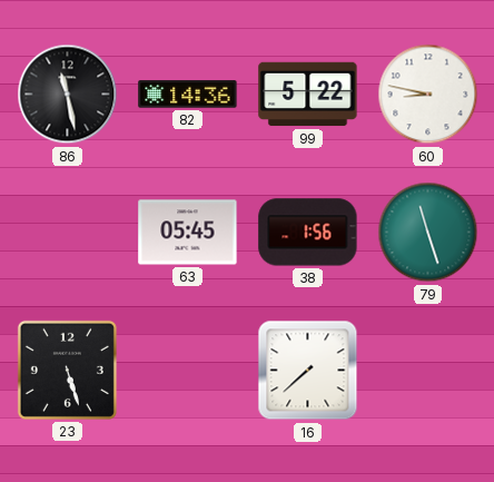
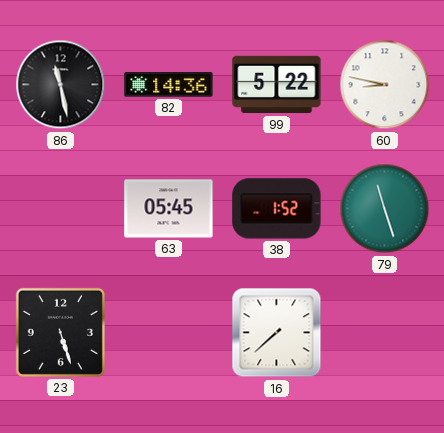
38: 1:56 -> 1:52
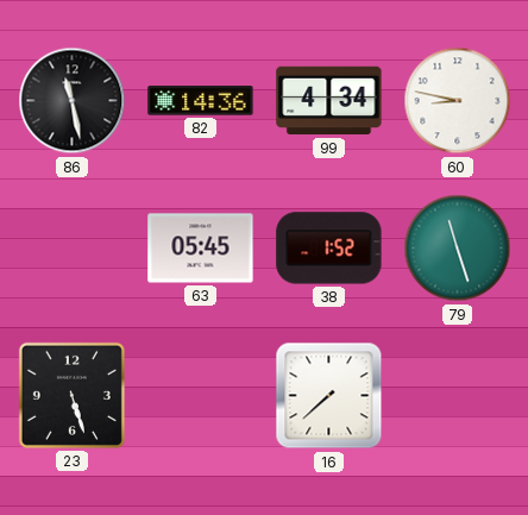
99: 5:22 -> 4:34
